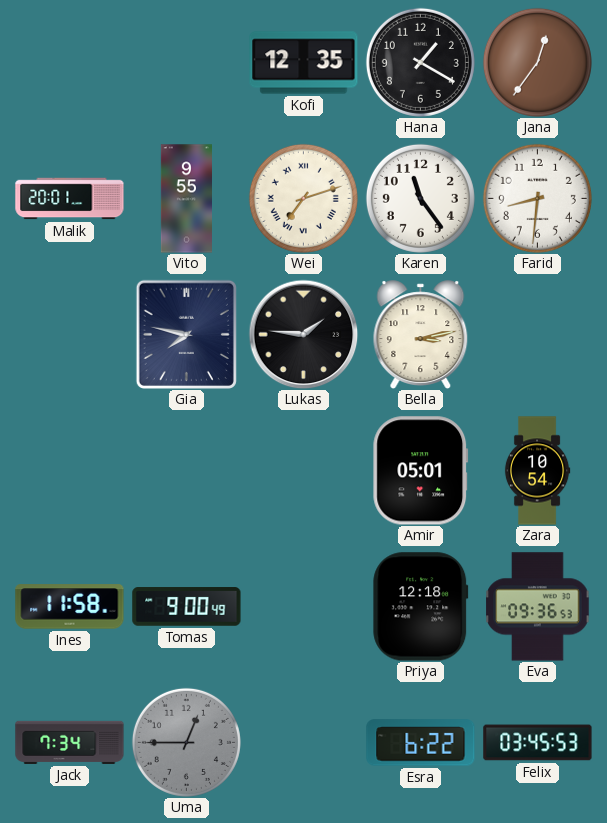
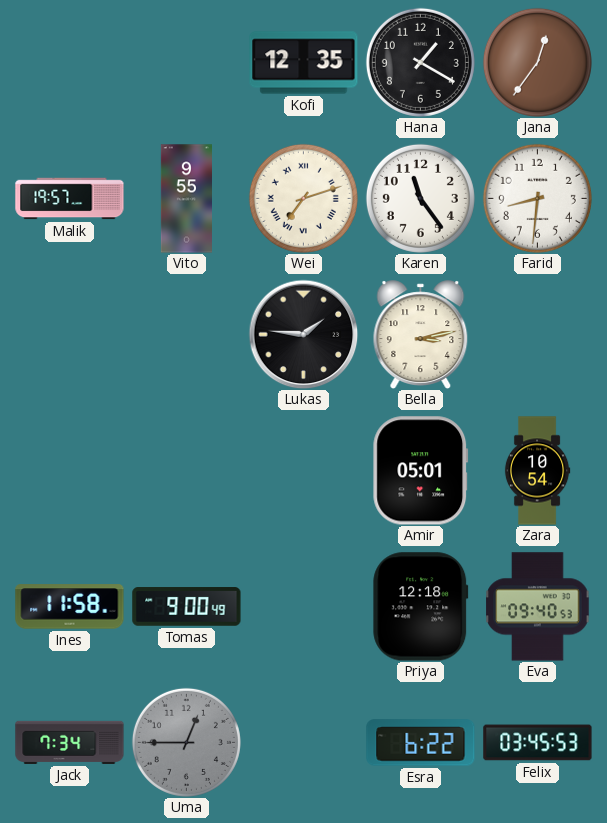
Malik: 20:01 -> 19:57
Gia: 7:47 -> none
Eva: 09:36 -> 09:40
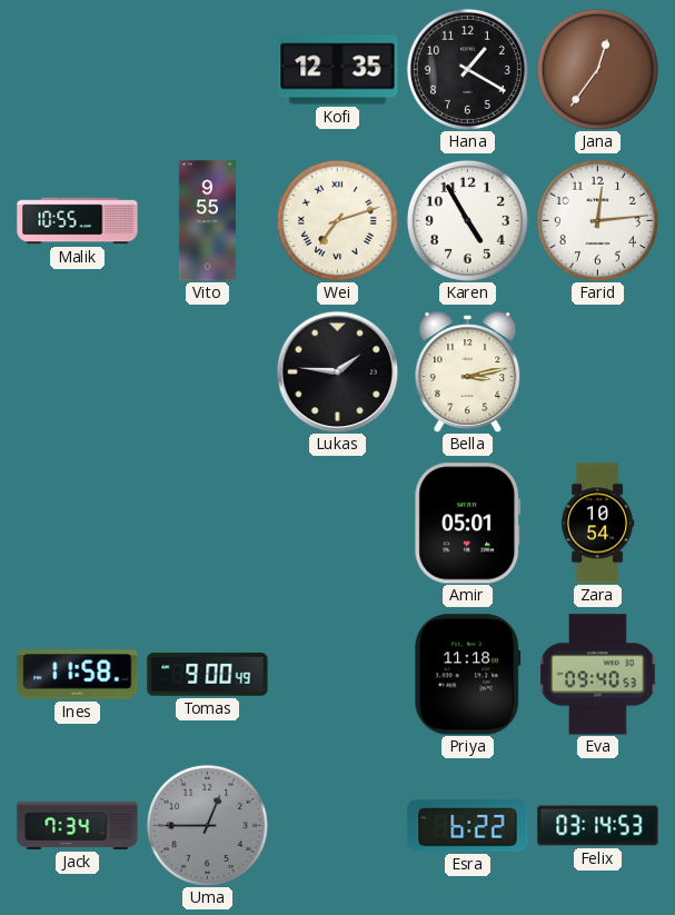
Malik: 19:57 -> 10:55
Karen: 11:24 -> 4:55
Farid: 8:31 -> 12:14
Priya: 12:18 -> 11:18
Felix: 03:45 -> 03:14
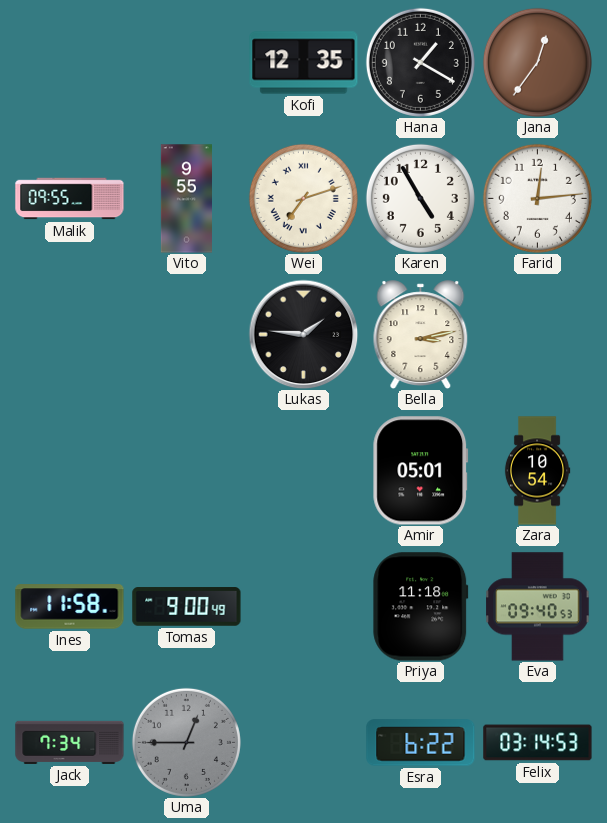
Malik: 10:55 -> 09:55
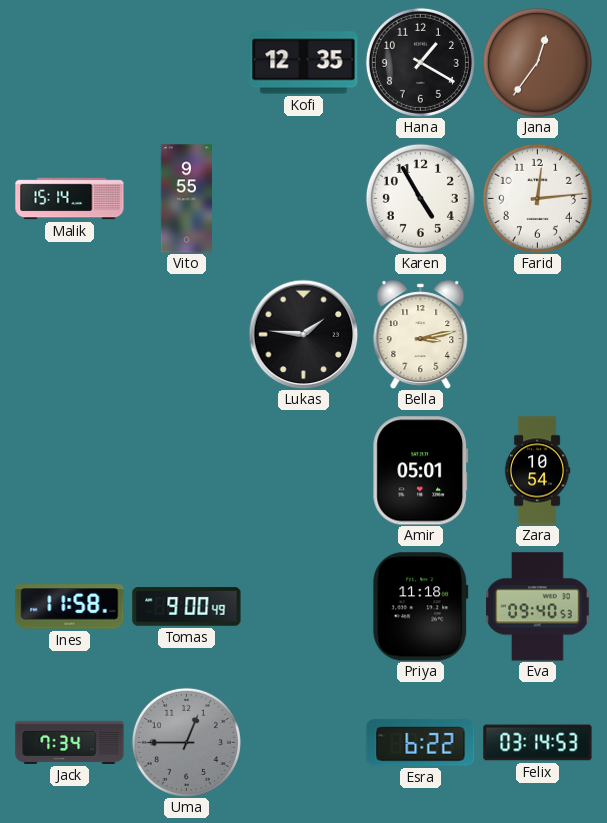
Malik: 09:55 -> 15:14
Wei: 7:12 -> none
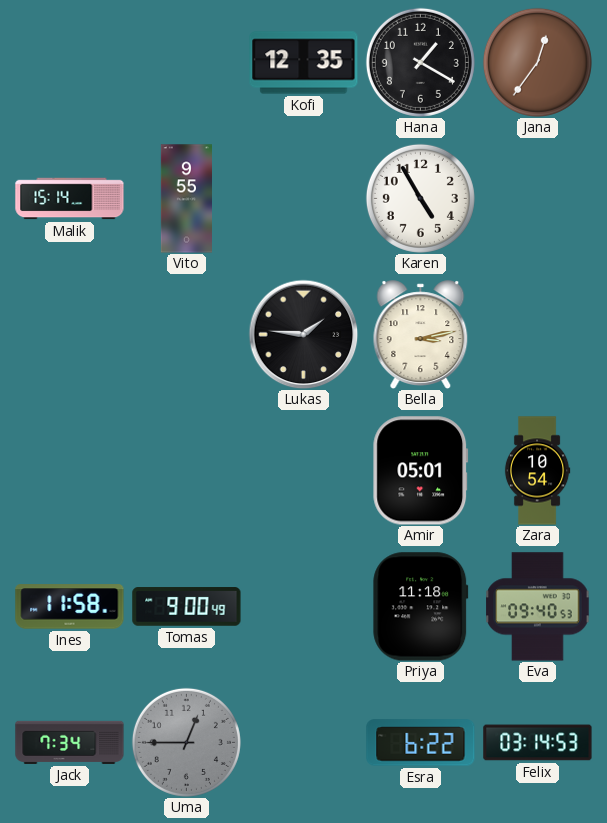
Farid: 12:14 -> none
